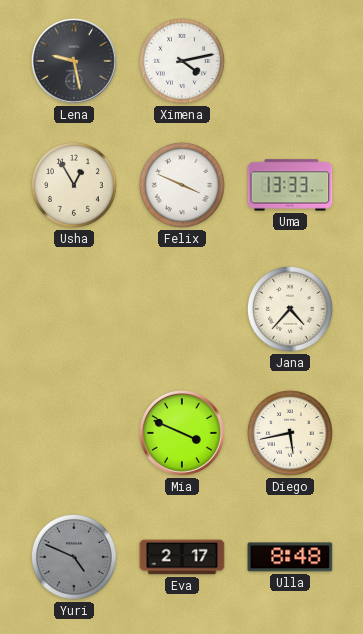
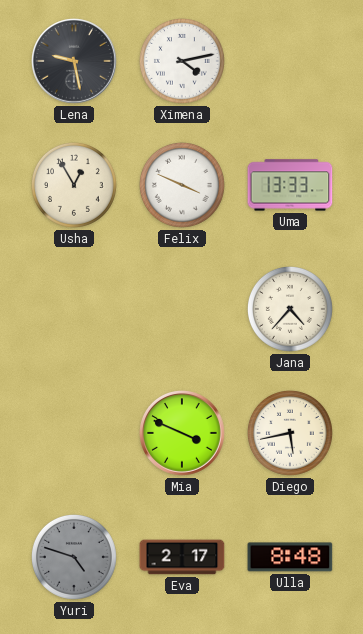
Yuri: 4:49 -> 4:48
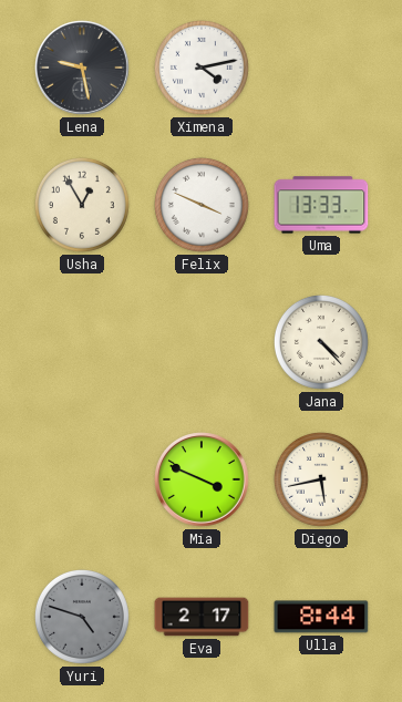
Jana: 4:37 -> 4:23
Ulla: 8:48 -> 8:44
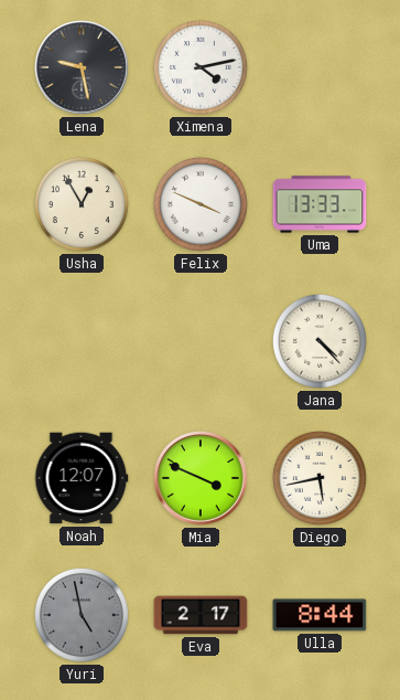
Noah: none -> 12:07
Yuri: 4:48 -> 4:58
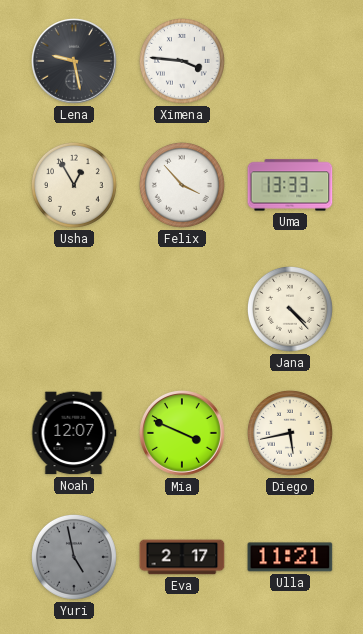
Ximena: 4:13 -> 3:46
Felix: 3:49 -> 3:53
Ulla: 8:44 -> 11:21
